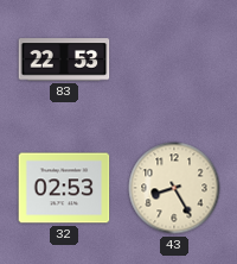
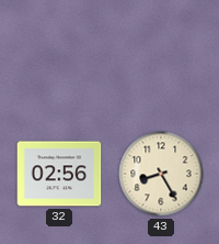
83: 22:53 -> none
32: 02:53 -> 02:56
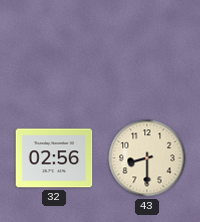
43: 8:25 -> 8:30
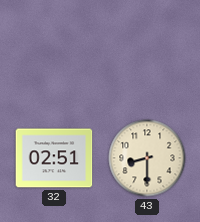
32: 02:56 -> 02:51
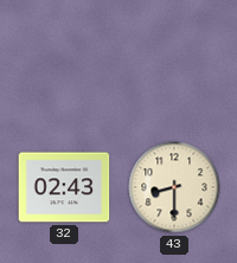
32: 02:51 -> 02:43
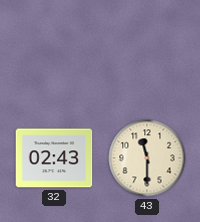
43: 8:30 -> 11:30
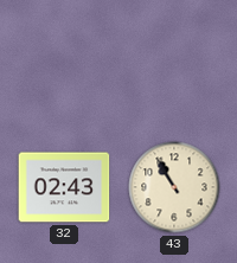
43: 11:30 -> 10:55
